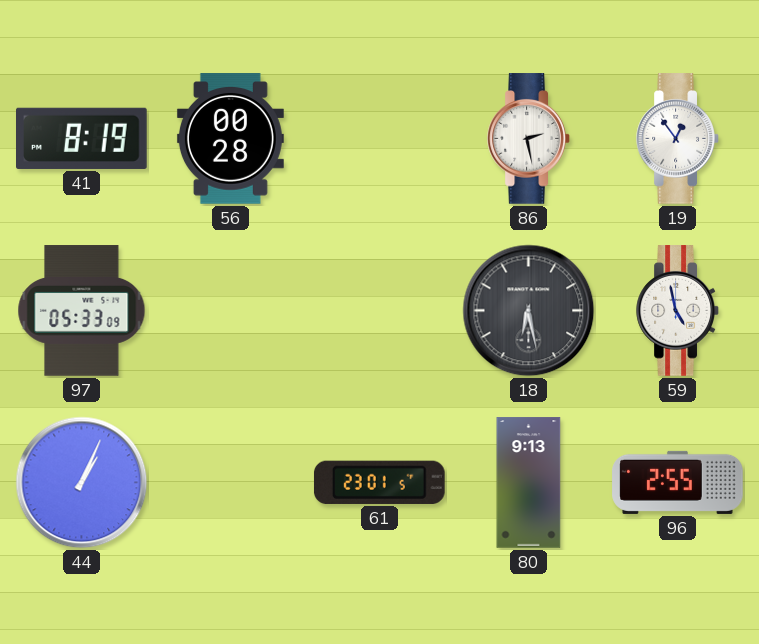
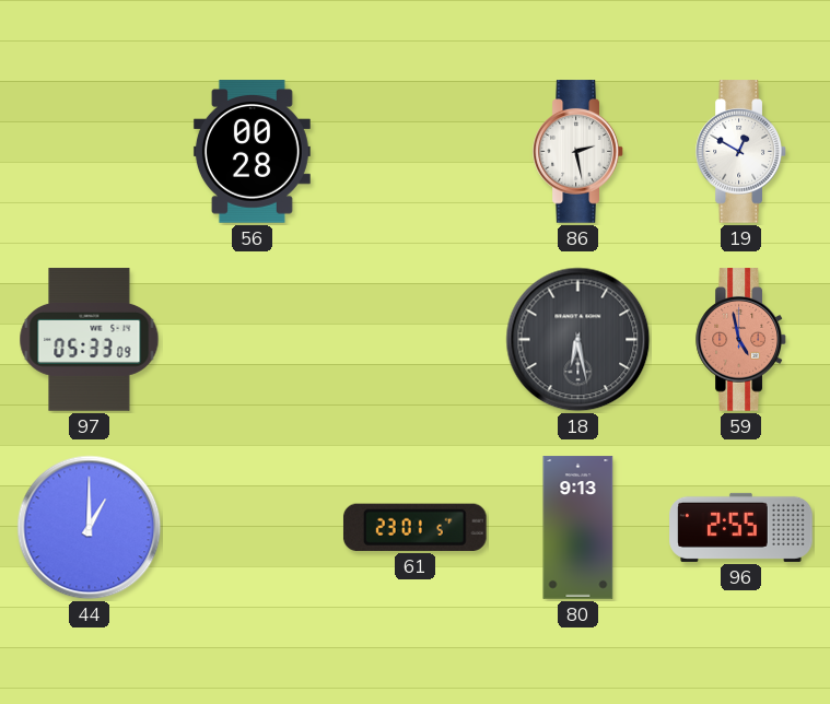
41: 8:19 -> none
19: 12:54 -> 12:50
59 dial: white -> salmon
44: 1:04 -> 1:00
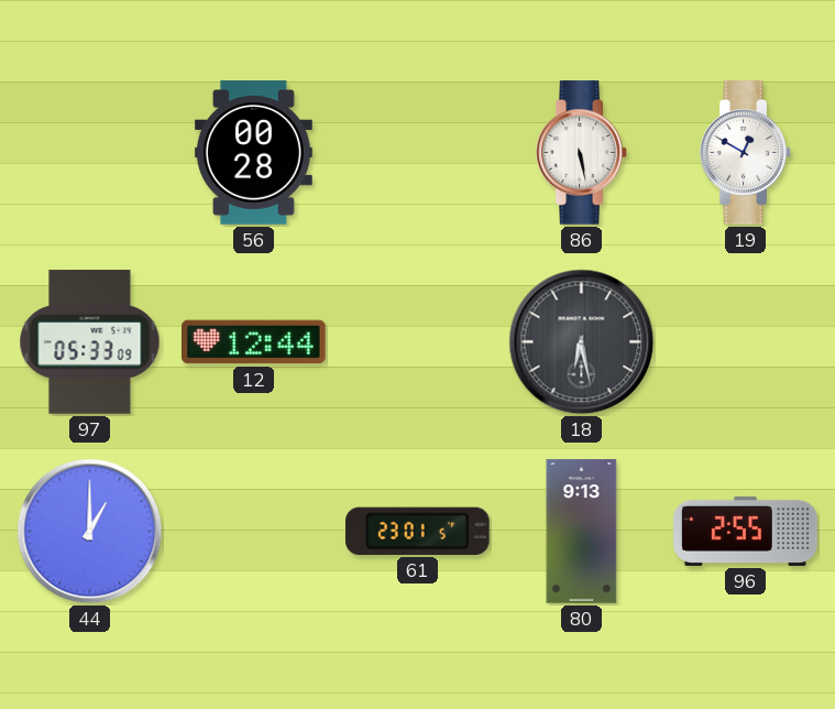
86: 2:28 -> 5:28
12: none -> 12:44
59: 4:58 -> none
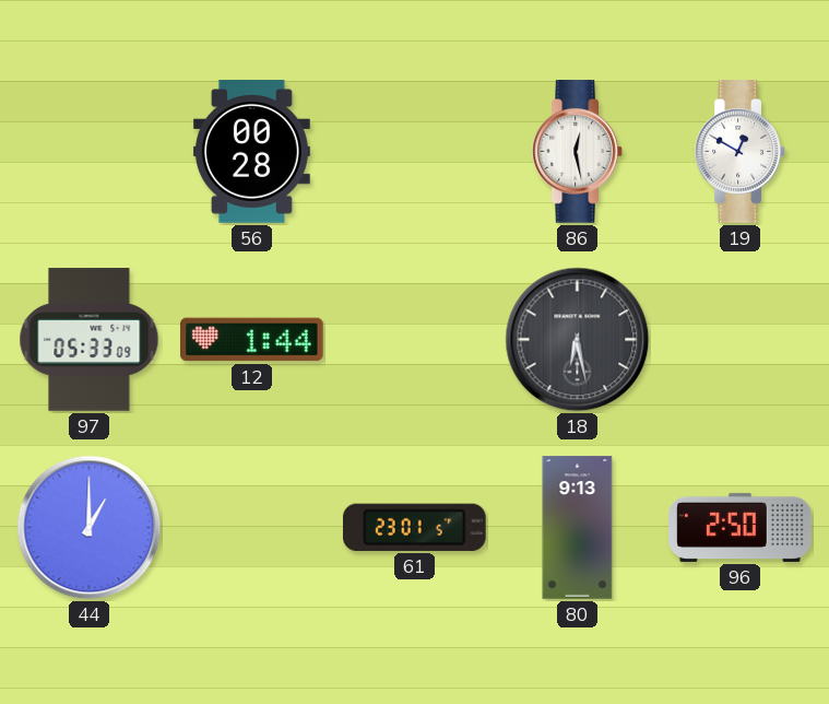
86: 5:28 -> 12:28
12: 12:44 -> 1:44
96: 2:55 -> 2:50
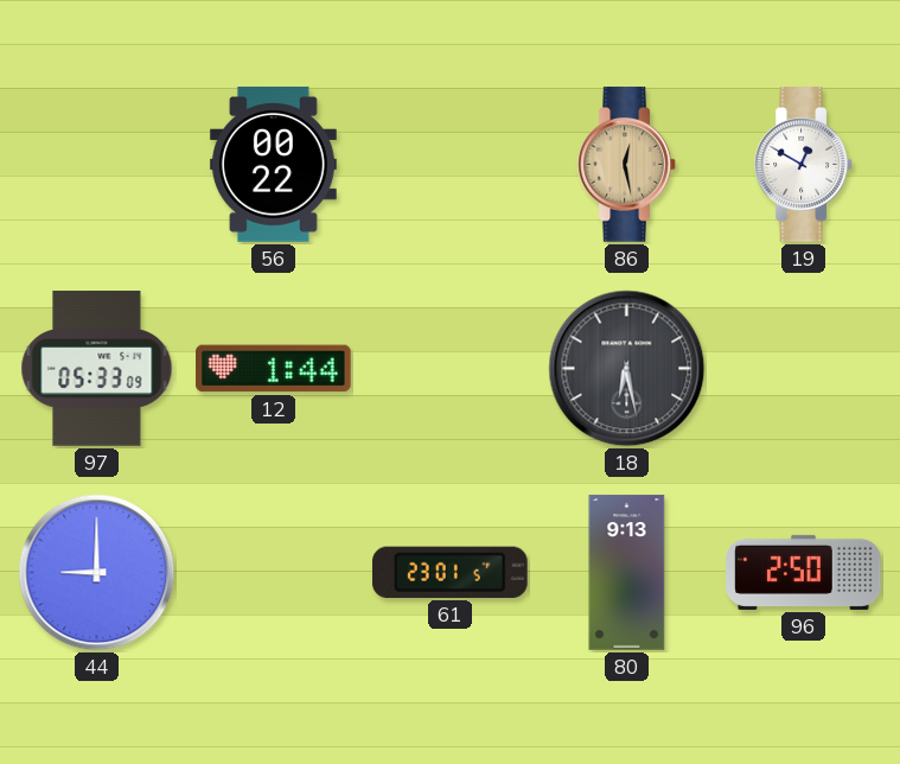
56: 00:28 -> 00:22
86 dial: white -> champagne
44: 1:00 -> 9:00
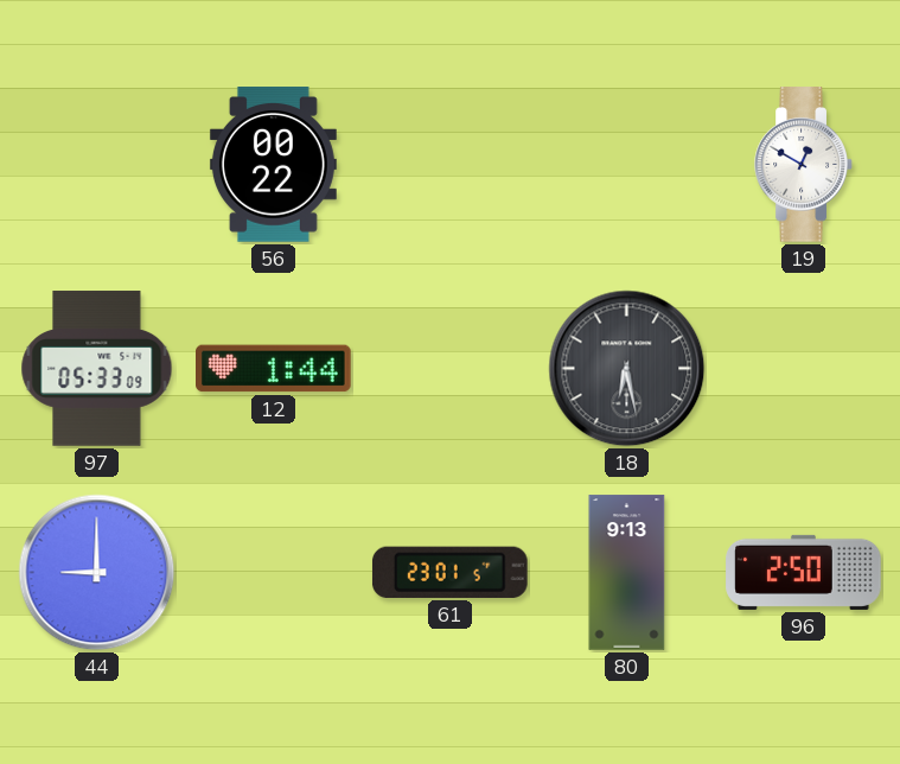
86: 12:28 -> none
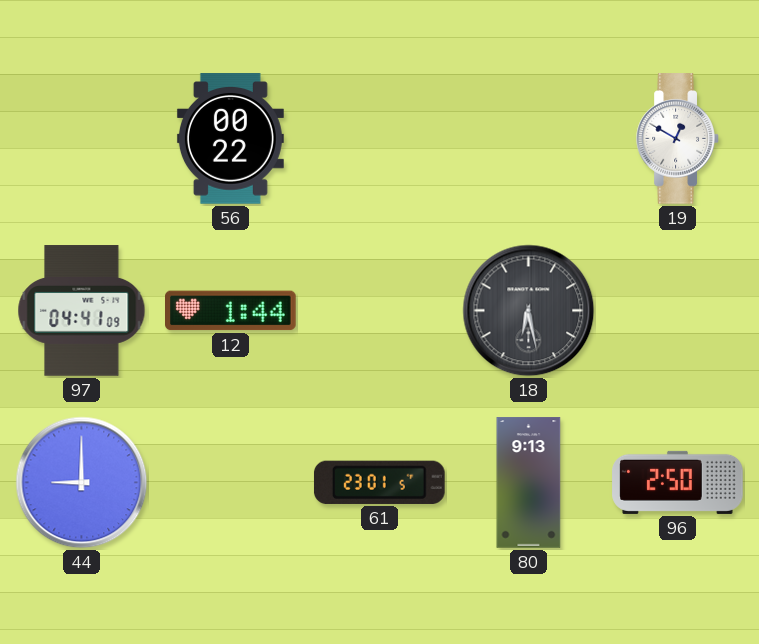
97: 05:33 -> 04:41
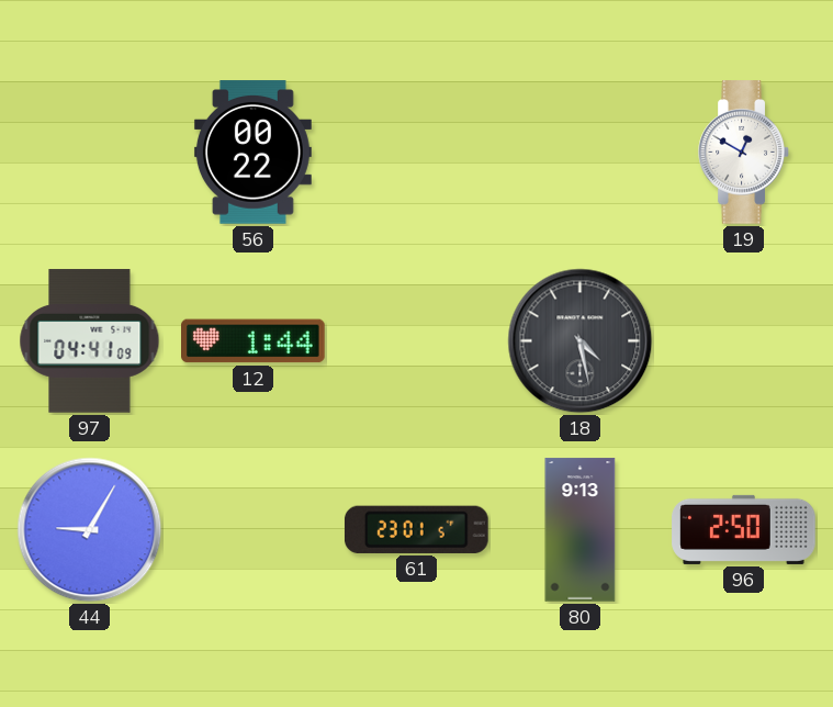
18: 6:28 -> 4:28
44: 9:00 -> 9:05
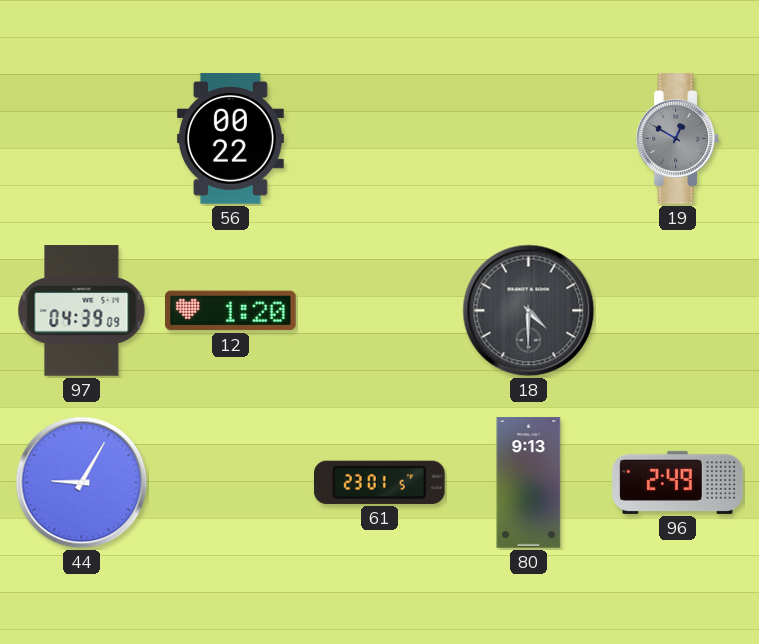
19 dial: white -> grey
97: 04:41 -> 04:39
12: 1:44 -> 1:20
18: 4:28 -> 4:30
96: 2:50 -> 2:49
